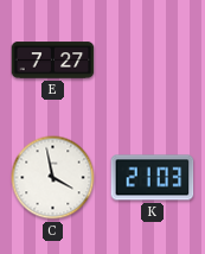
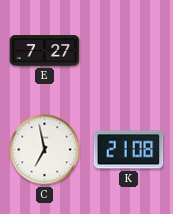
C: 3:58 -> 6:58
K: 21:03 -> 21:08
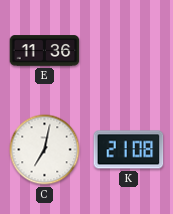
E: 7:27 -> 11:36
C: 6:58 -> 7:02
